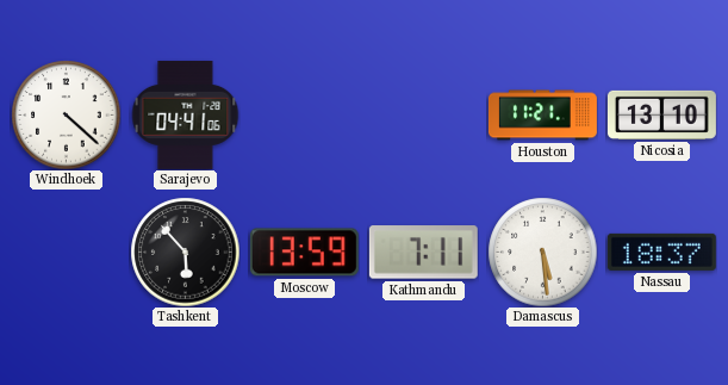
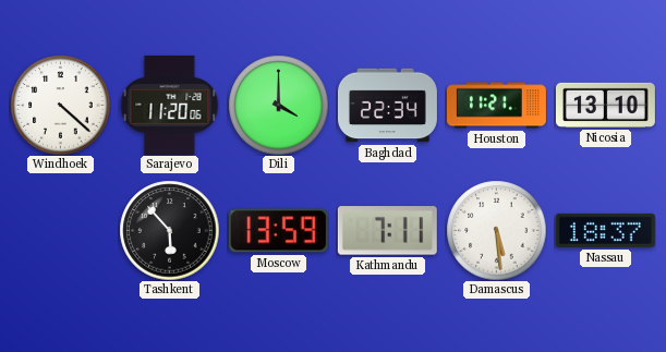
Sarajevo: 04:41 -> 11:20
Dili: none -> 4:00
Baghdad: none -> 22:34
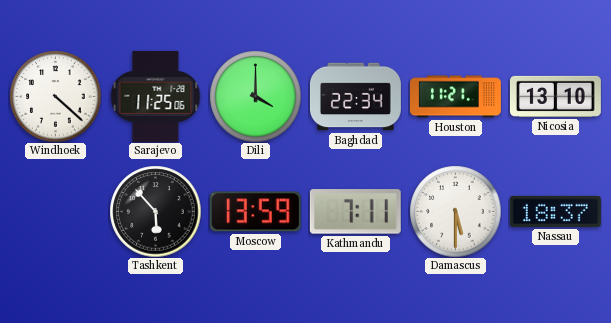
Sarajevo: 11:20 -> 11:25
Damascus: 5:29 -> 5:30
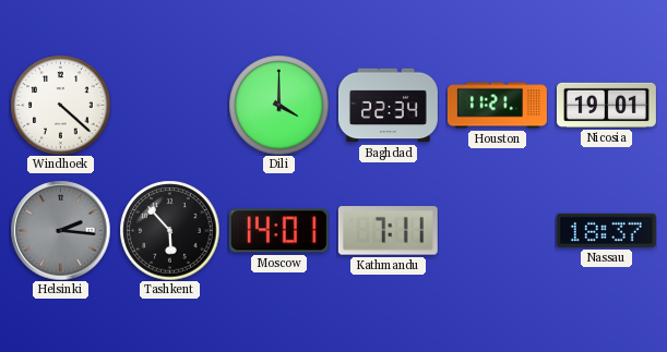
Sarajevo: 11:25 -> none
Nicosia: 13:10 -> 19:01
Helsinki: none -> 2:16
Moscow: 13:59 -> 14:01
Damascus: 5:30 -> none
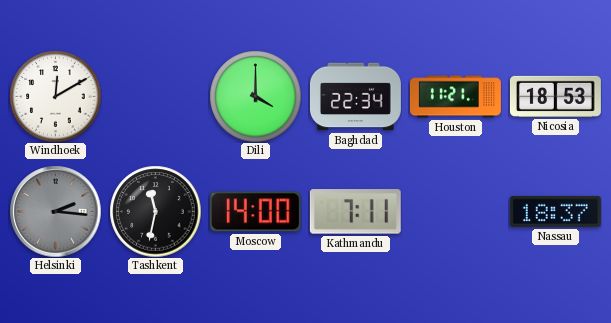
Windhoek: 4:22 -> 12:10
Nicosia: 19:01 -> 18:53
Tashkent: 5:53 -> 11:32
Moscow: 14:01 -> 14:00
